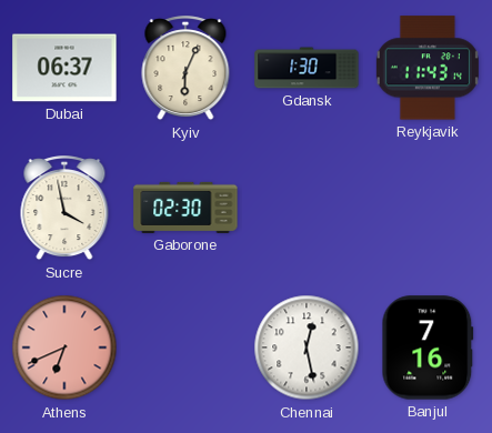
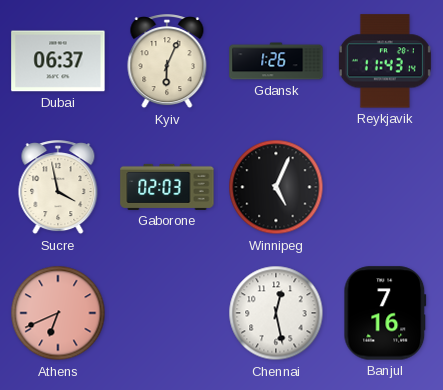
Gdansk: 1:30 -> 1:26
Gaborone: 02:30 -> 02:03
Winnipeg: none -> 5:04
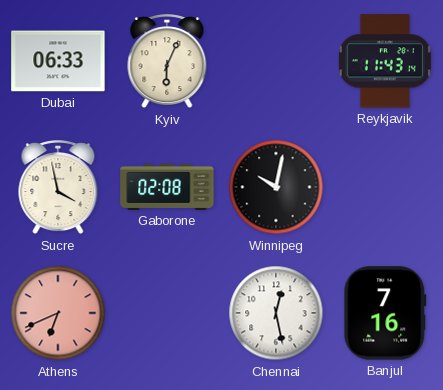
Dubai: 06:37 -> 06:33
Gdansk: 1:26 -> none
Gaborone: 02:03 -> 02:08
Winnipeg: 5:04 -> 10:02
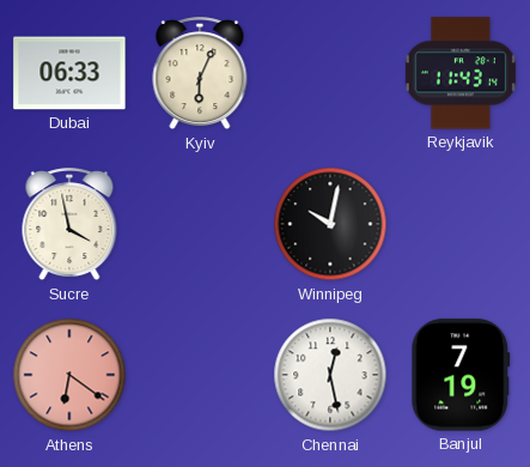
Gaborone: 02:08 -> none
Athens: 6:41 -> 6:21
Banjul: 7:16 -> 7:19
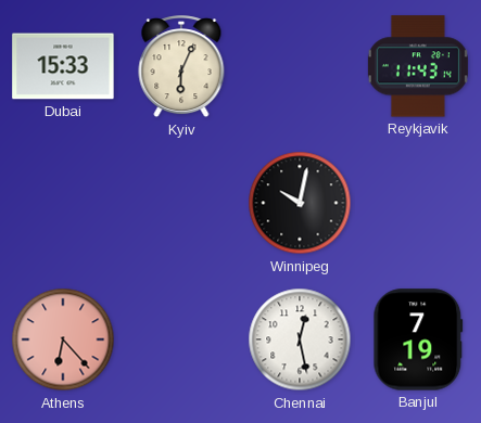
Dubai: 06:33 -> 15:33
Sucre: 3:58 -> none
Athens: 6:21 -> 6:23
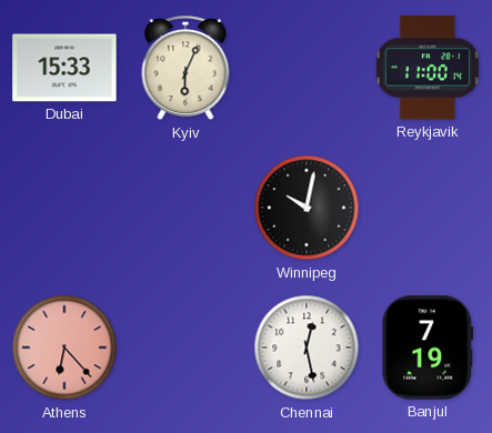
Reykjavik: 11:43 -> 11:00
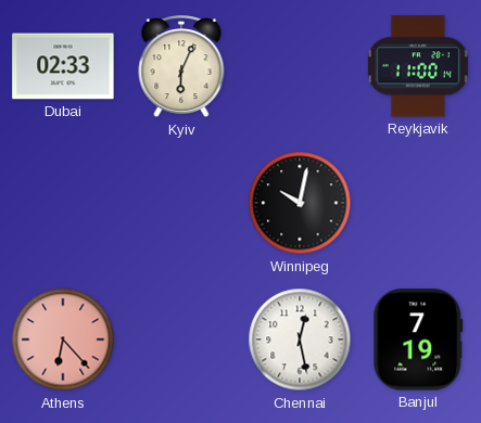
Dubai: 15:33 -> 02:33
